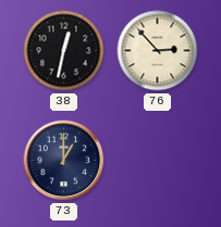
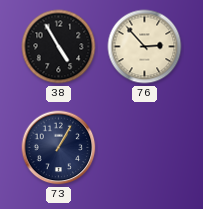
38: 12:32 -> 4:55
73: 1:00 -> 1:05
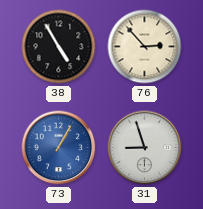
73 dial: navy -> blue
31: none -> 8:57
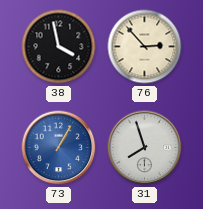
38: 4:55 -> 3:58
31: 8:57 -> 7:57
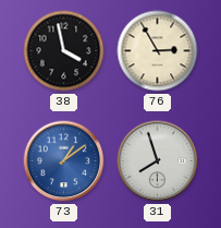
76: 2:53 -> 2:55
73: 1:05 -> 1:09
